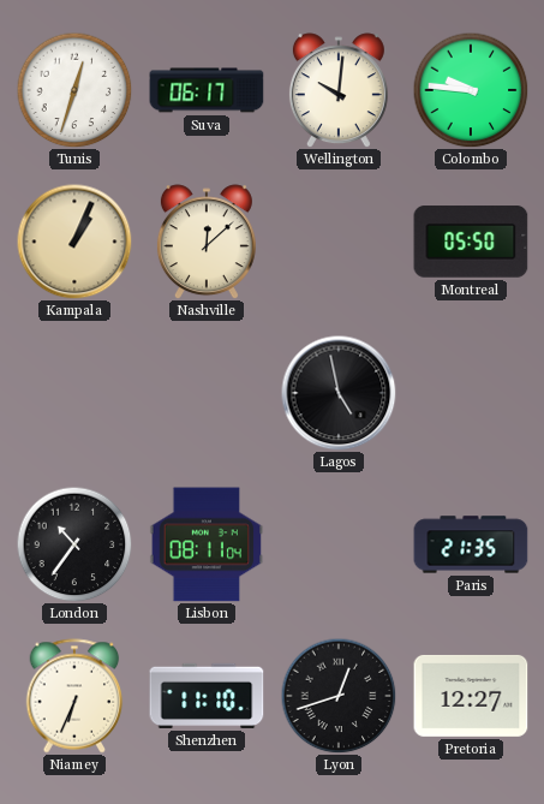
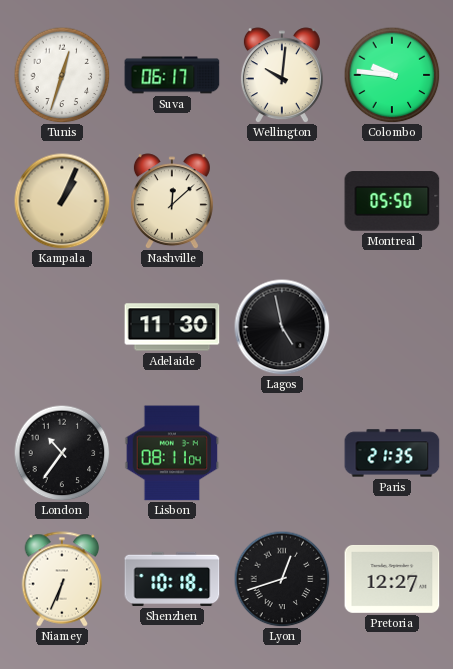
Adelaide: none -> 11:30
Shenzhen: 11:10 -> 10:18
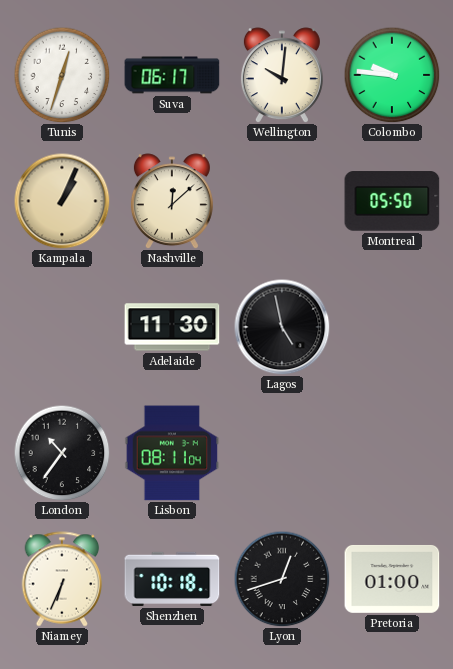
Paris: 21:35 -> none
Pretoria: 12:27 -> 01:00
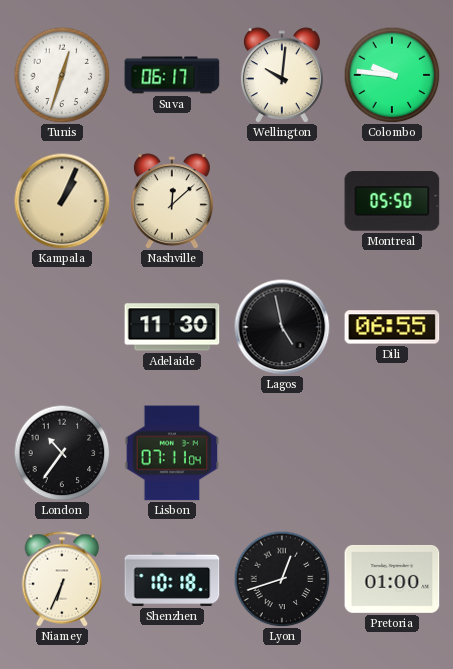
Dili: none -> 06:55
Lisbon: 08:11 -> 07:11
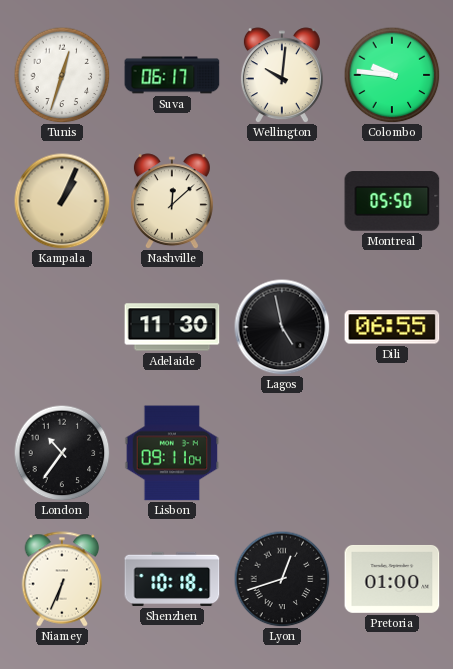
Lisbon: 07:11 -> 09:11
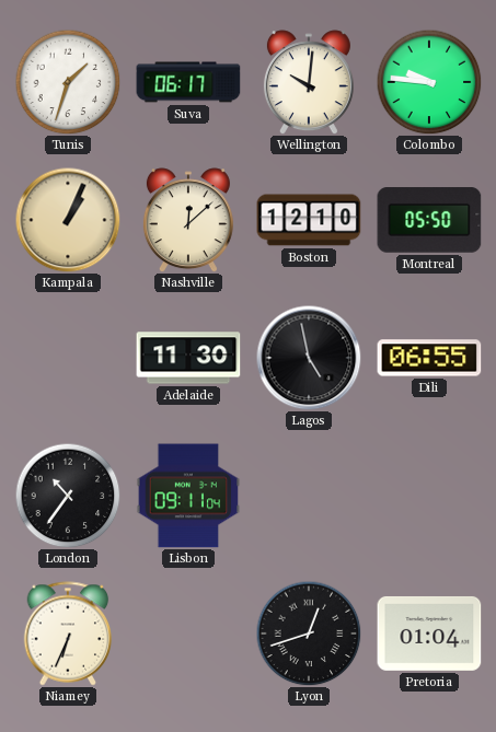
Tunis: 12:33 -> 1:33
Boston: none -> 12:10
Shenzhen: 10:18 -> none
Pretoria: 01:00 -> 01:04
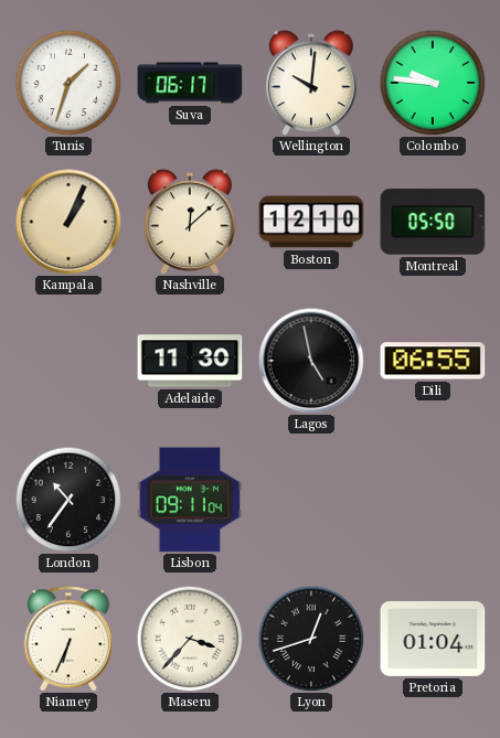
Maseru: none -> 3:37
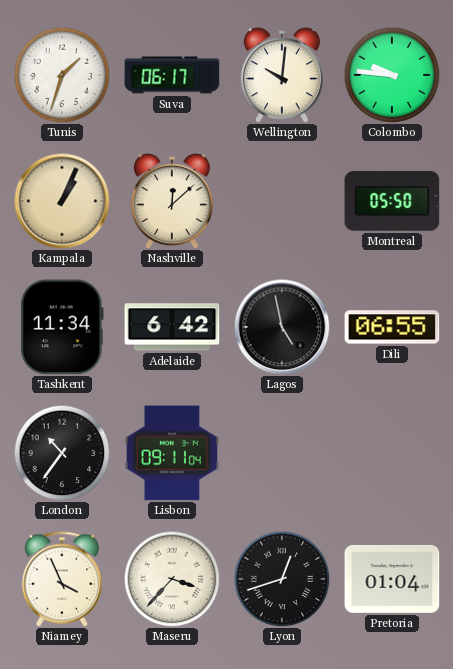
Boston: 12:10 -> none
Tashkent: none -> 11:34
Adelaide: 11:30 -> 6:42
Niamey: 6:34 -> 3:56
